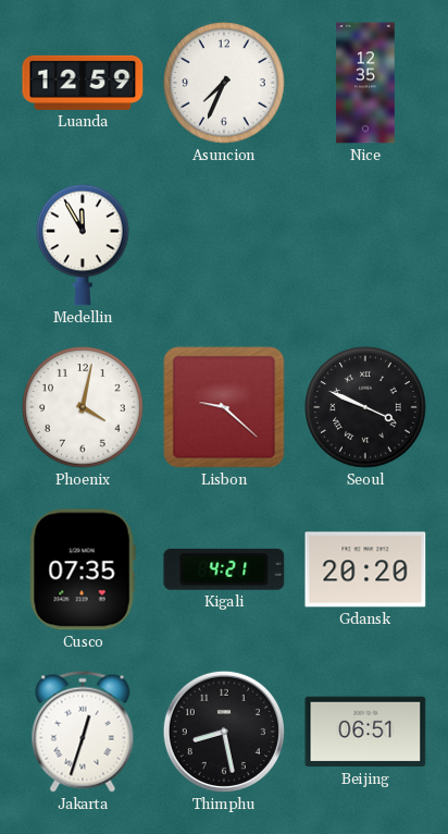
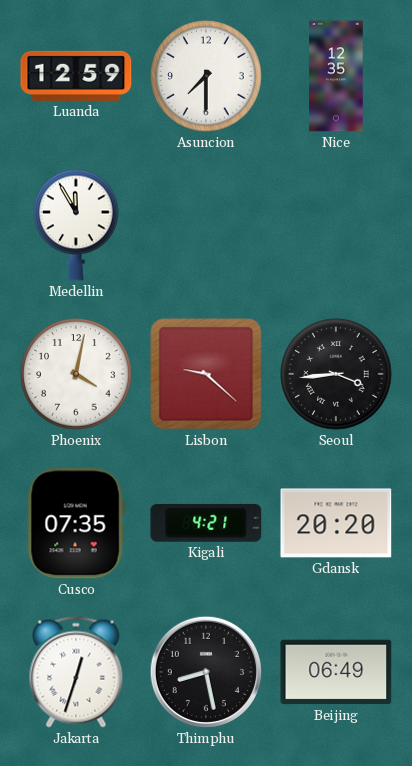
Asuncion: 7:34 -> 7:30
Seoul: 3:49 -> 3:44
Beijing: 06:51 -> 06:49
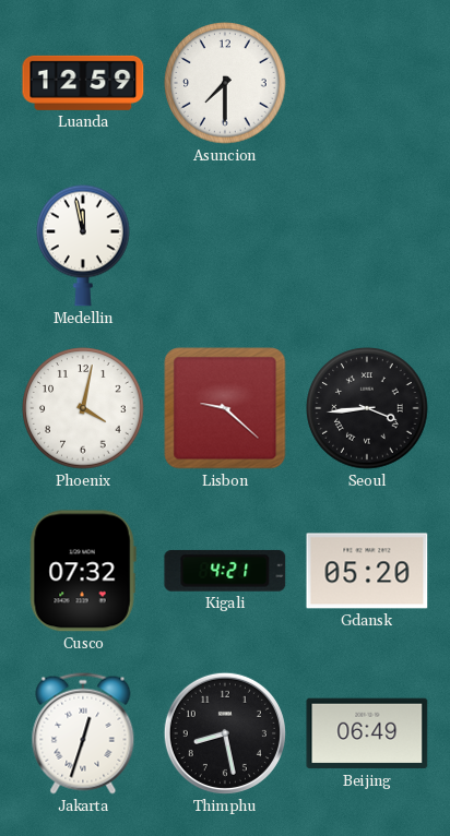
Nice: 12:35 -> none
Medellin: 11:55 -> 11:58
Cusco: 07:35 -> 07:32
Gdansk: 20:20 -> 05:20
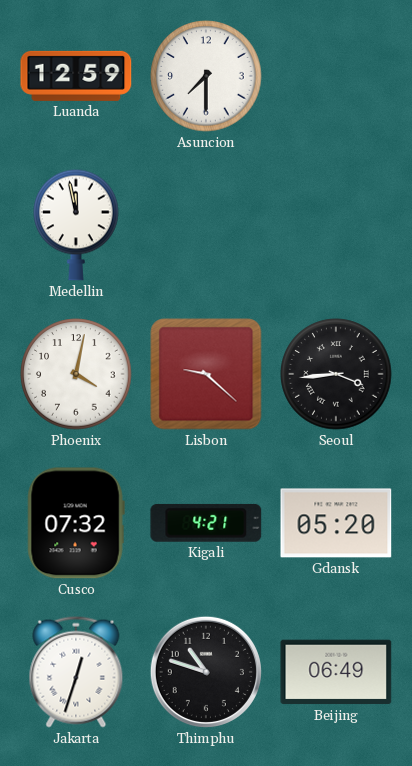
Thimphu: 8:28 -> 10:48
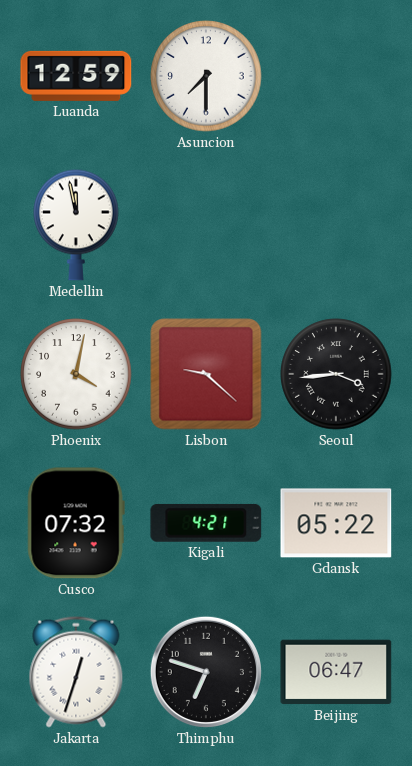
Gdansk: 05:20 -> 05:22
Thimphu: 10:48 -> 6:48
Beijing: 06:49 -> 06:47
